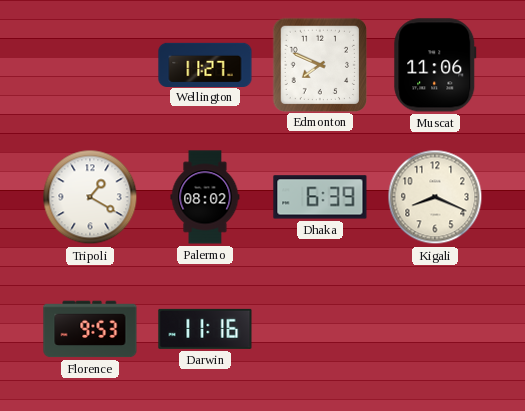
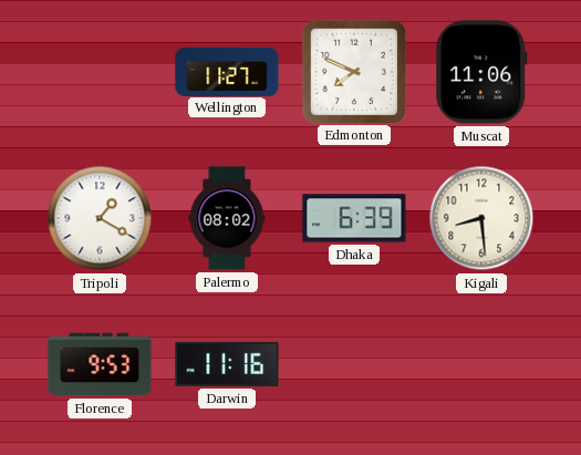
Kigali: 8:19 -> 8:29
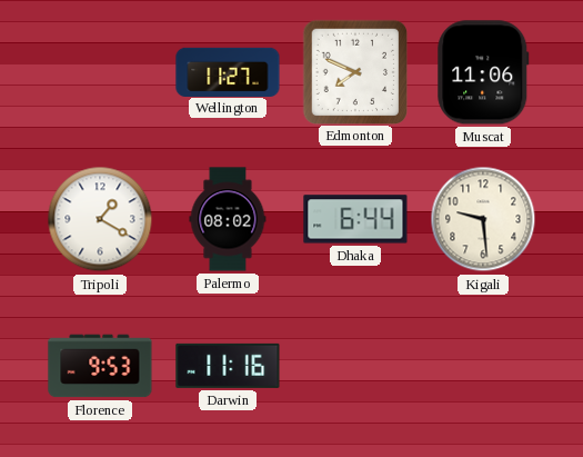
Dhaka: 6:39 -> 6:44
Kigali: 8:29 -> 9:29
